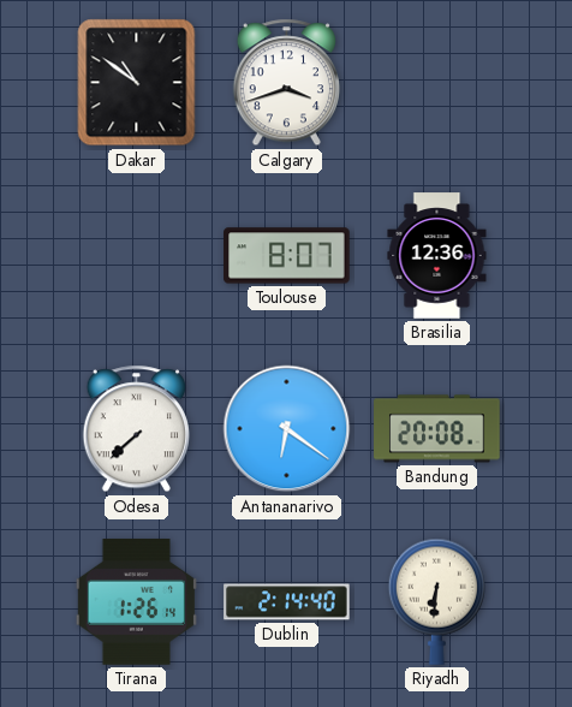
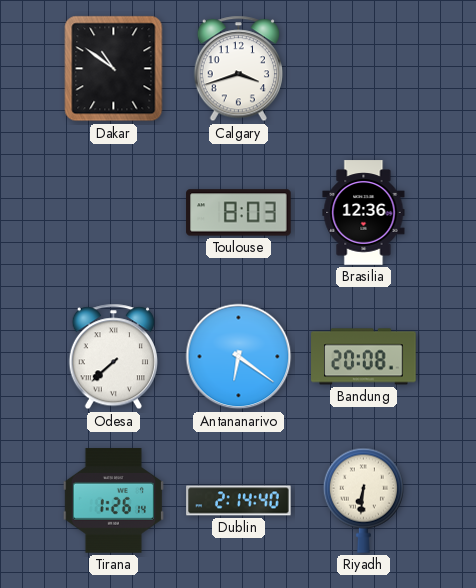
Toulouse: 8:07 -> 8:03
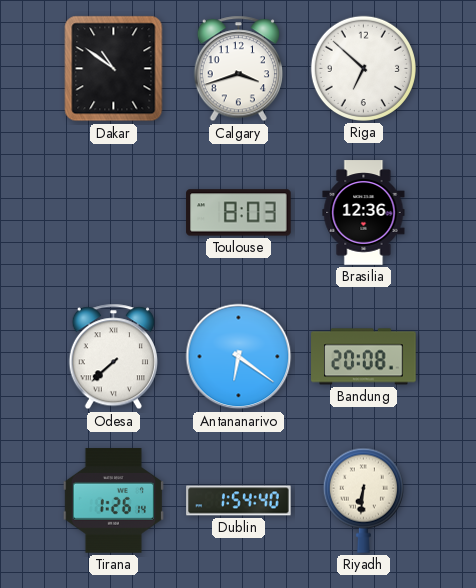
Riga: none -> 6:52
Dublin: 2:14 -> 1:54
